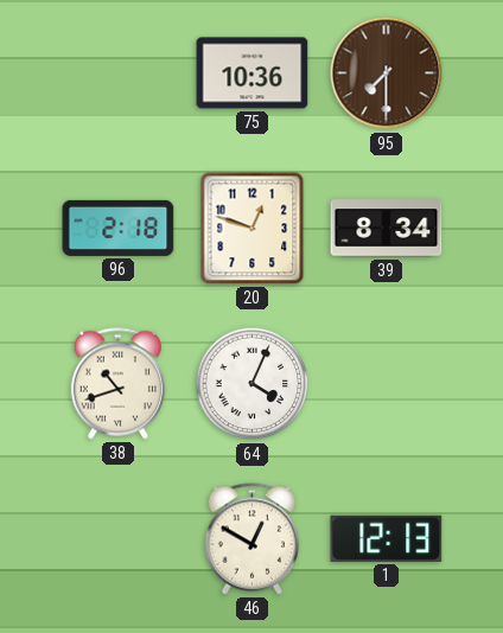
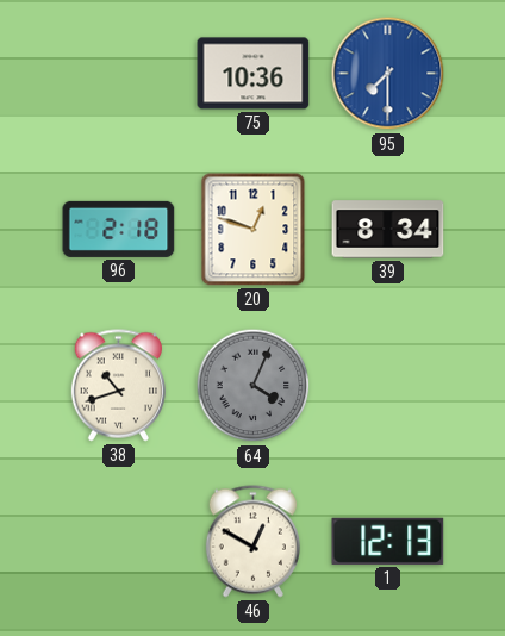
95 dial: brown -> blue
64 dial: white -> grey
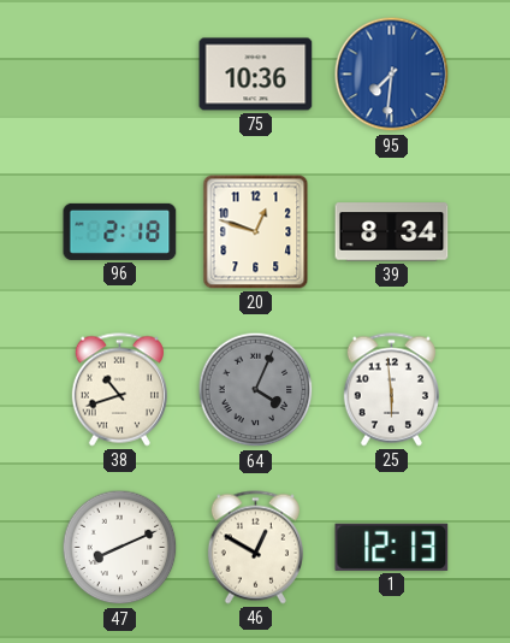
95: 7:30 -> 7:31
25: none -> 5:59
47: none -> 8:11
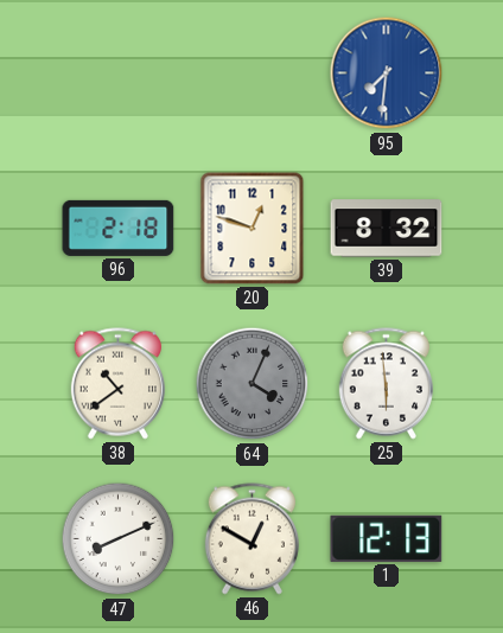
75: 10:36 -> none
39: 8:34 -> 8:32
38: 10:42 -> 10:39
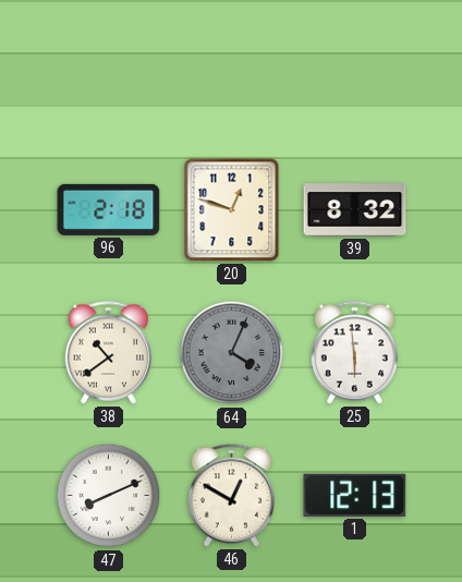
95: 7:31 -> none
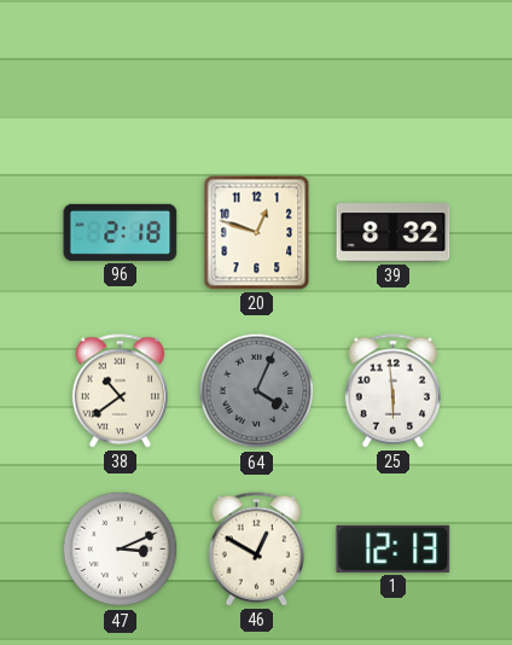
47: 8:11 -> 3:11
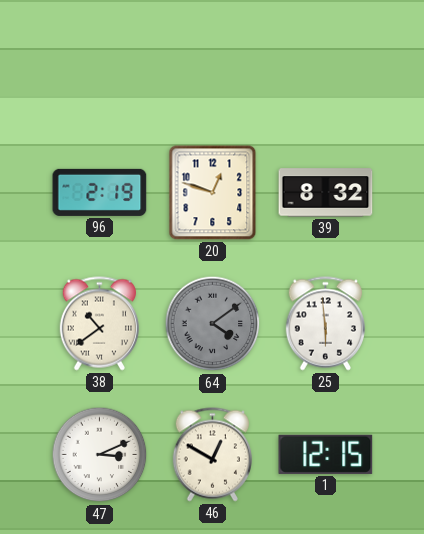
96: 2:18 -> 2:19
64: 4:04 -> 4:09
1: 12:13 -> 12:15
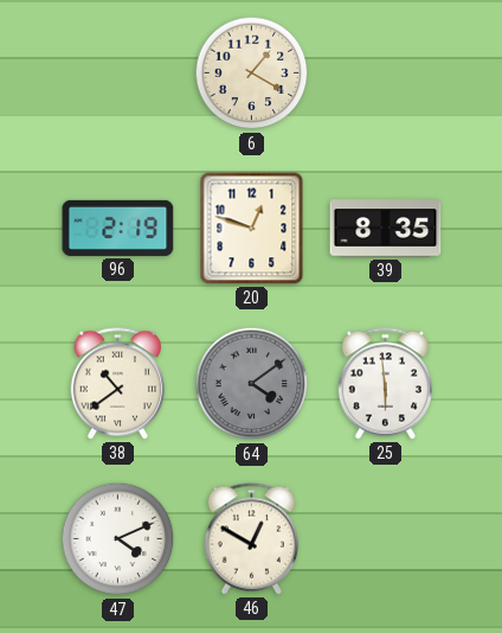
6: none -> 1:20
39: 8:32 -> 8:35
47: 3:11 -> 4:11
1: 12:15 -> none
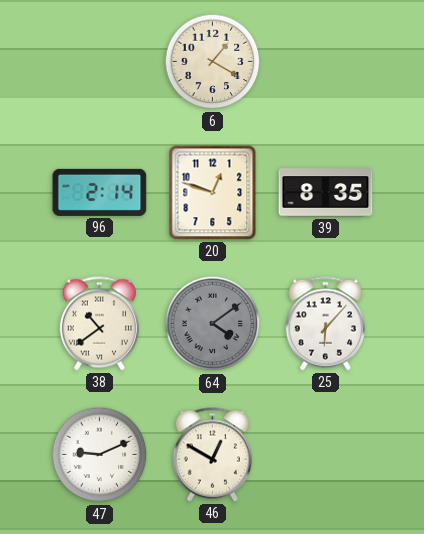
96: 2:19 -> 2:14
25: 5:59 -> 6:07
47: 4:11 -> 9:11
